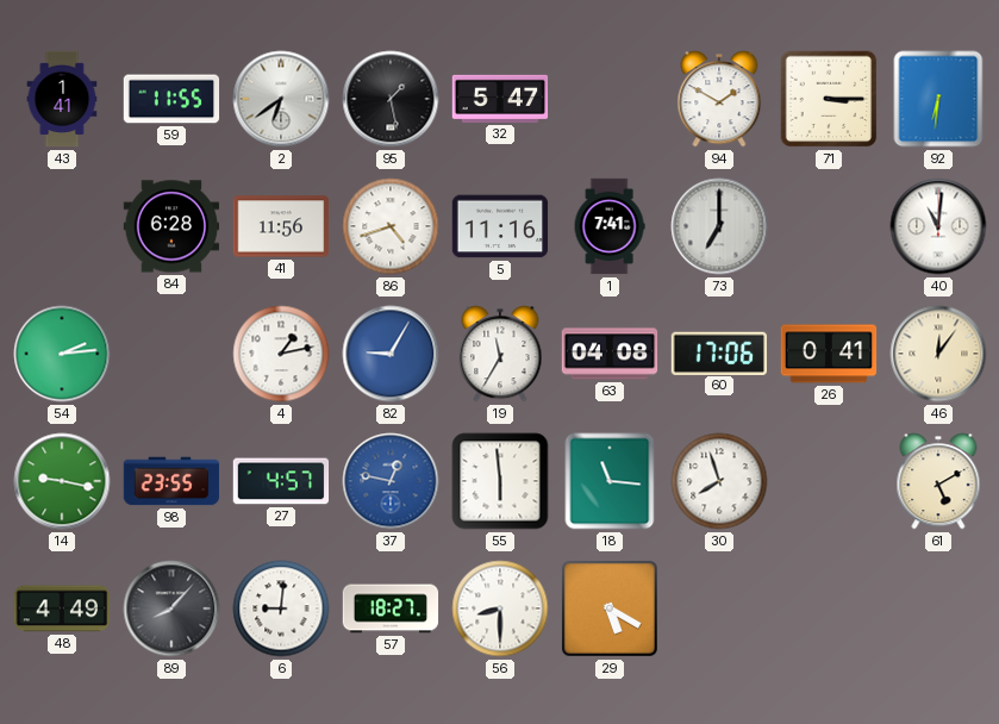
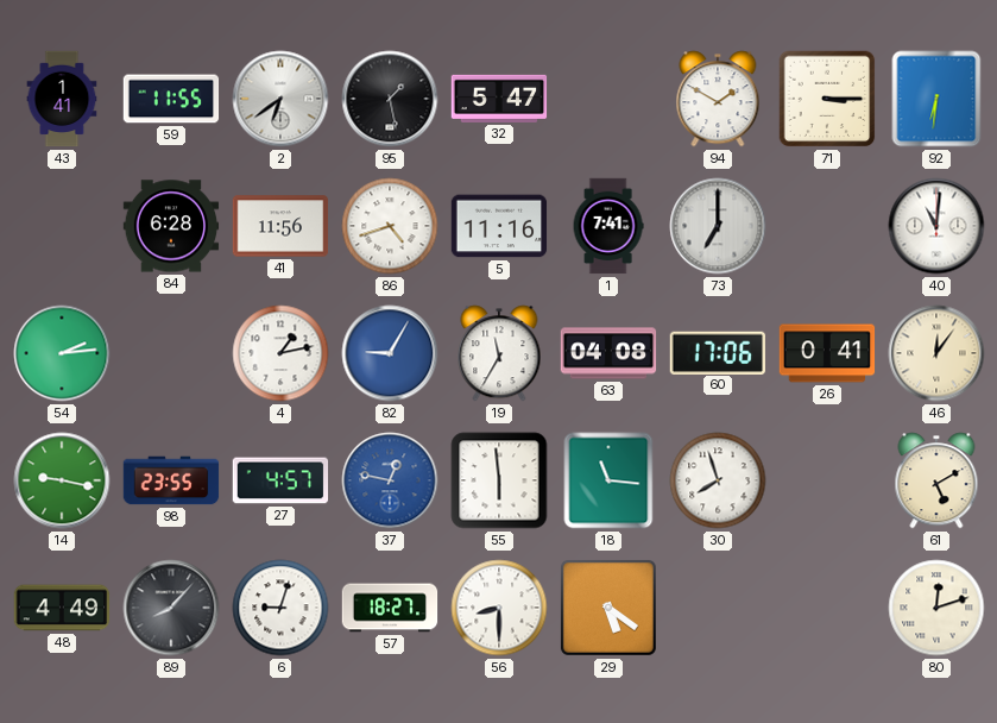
6: 9:01 -> 9:03
29: 5:20 -> 5:21
80: none -> 12:12
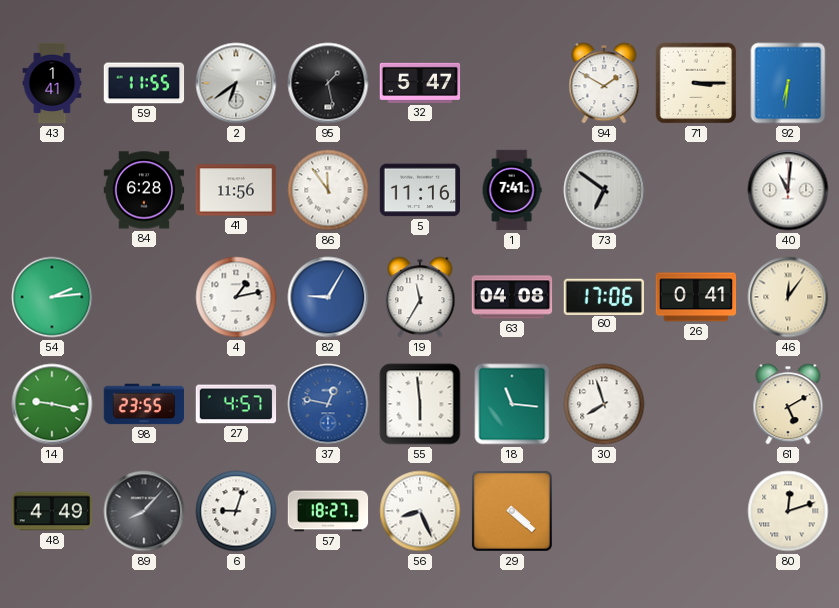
86: 4:42 -> 11:54
73: 7:00 -> 6:51
56: 8:30 -> 8:26
29: 5:21 -> 4:22
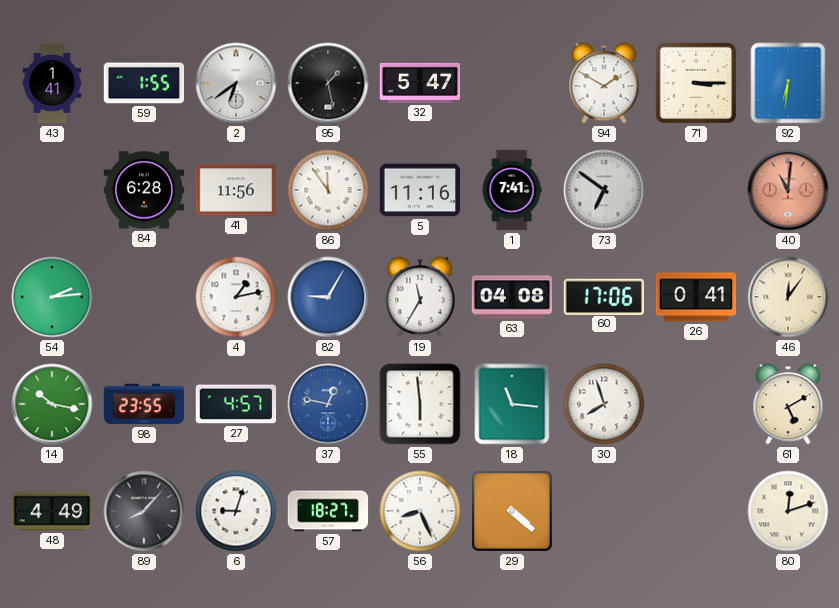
59: 11:55 -> 1:55
40 dial: white -> salmon
14: 9:17 -> 10:17
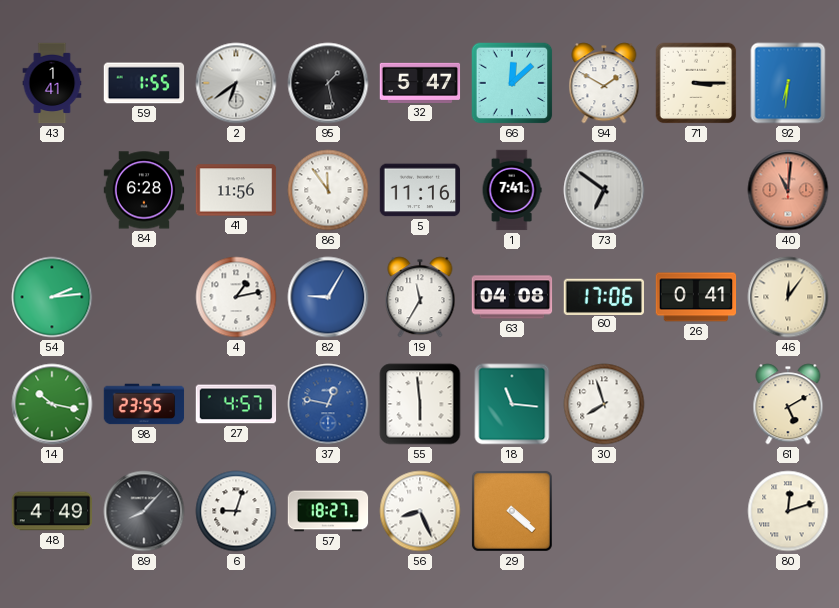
66: none -> 12:08
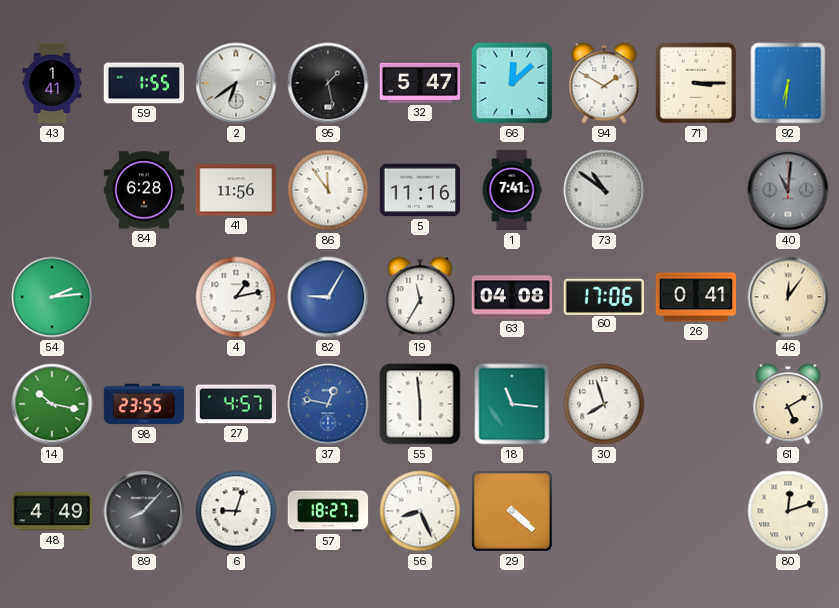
73: 6:51 -> 10:51
40 dial: salmon -> grey
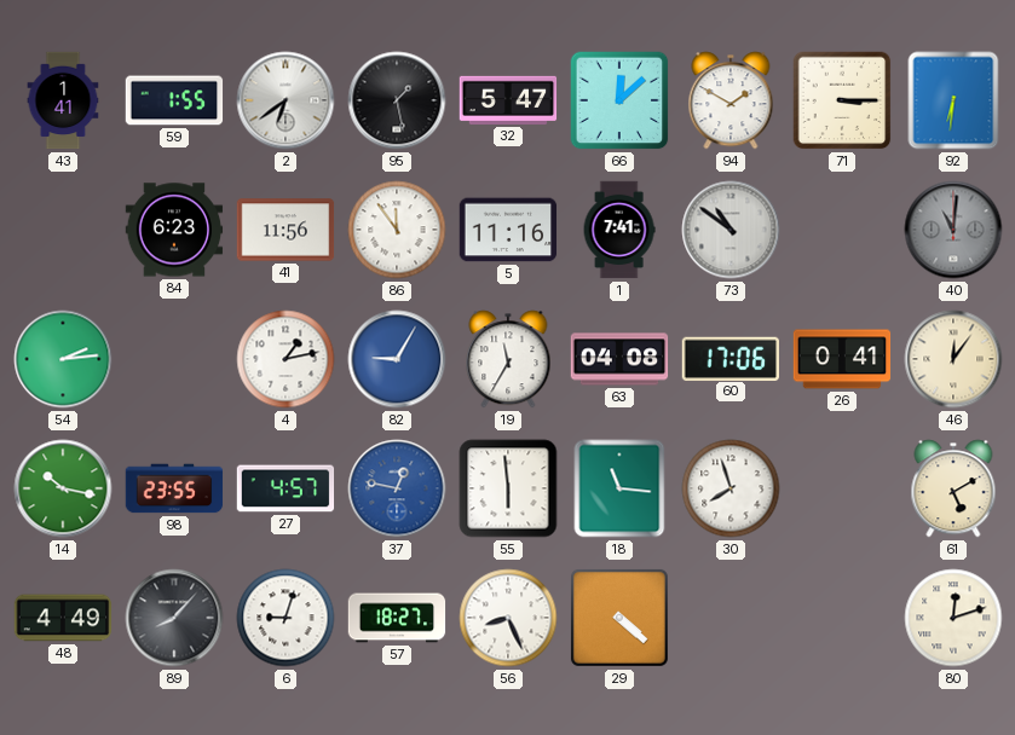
84: 6:28 -> 6:23
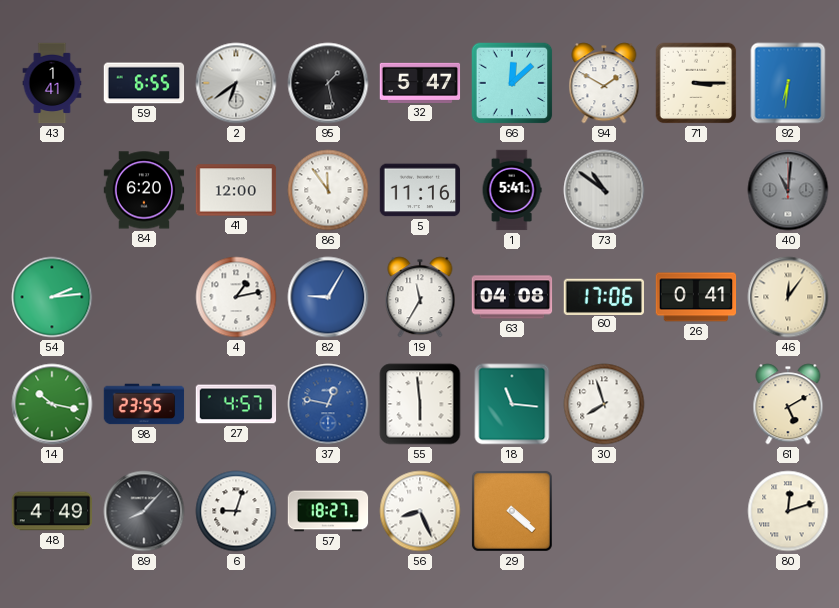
59: 1:55 -> 6:55
84: 6:23 -> 6:20
41: 11:56 -> 12:00
1: 7:41 -> 5:41
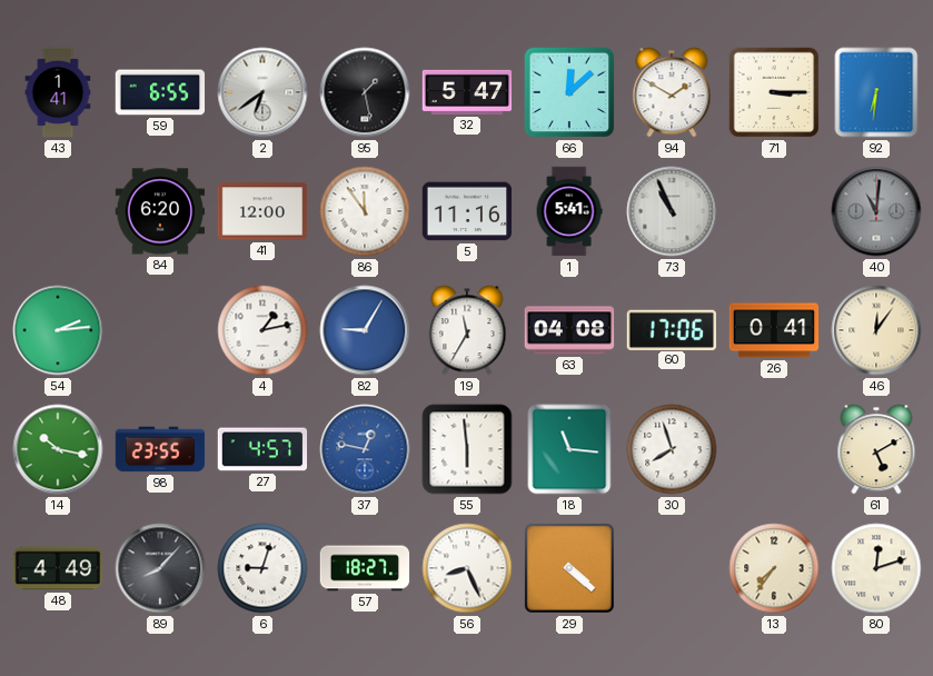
73: 10:51 -> 10:56
13: none -> 7:36
